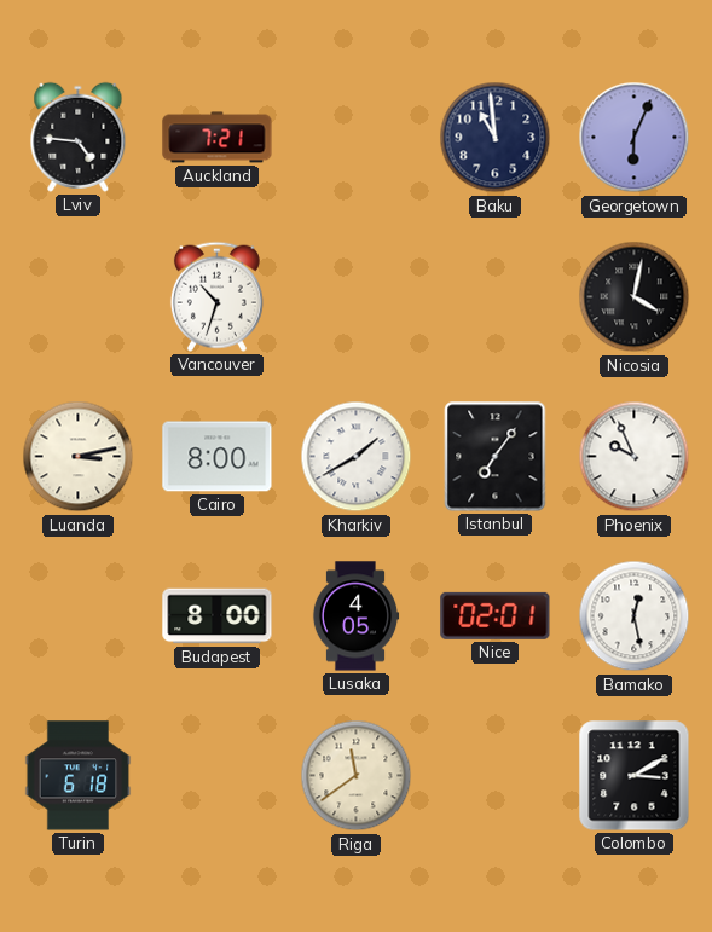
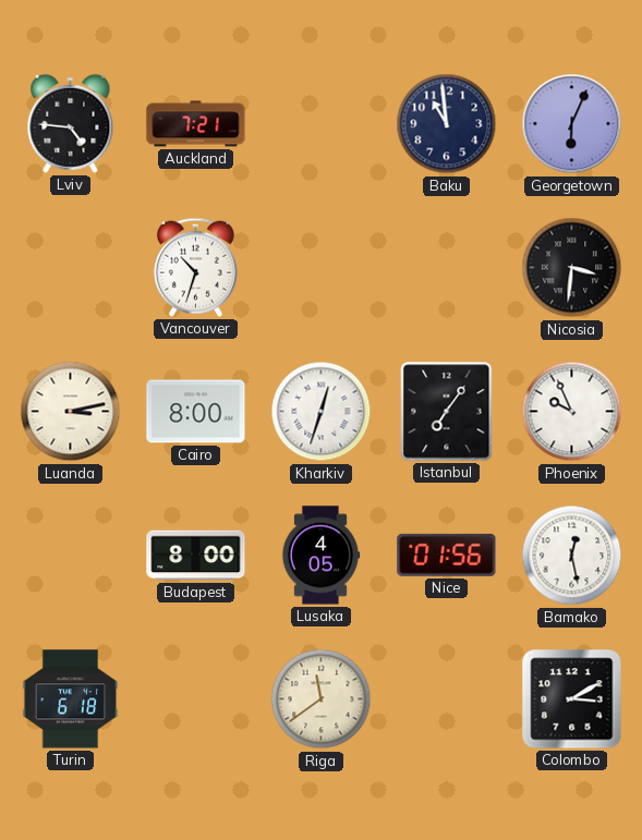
Nicosia: 4:02 -> 3:31
Kharkiv: 1:40 -> 12:33
Nice: 02:01 -> 01:56
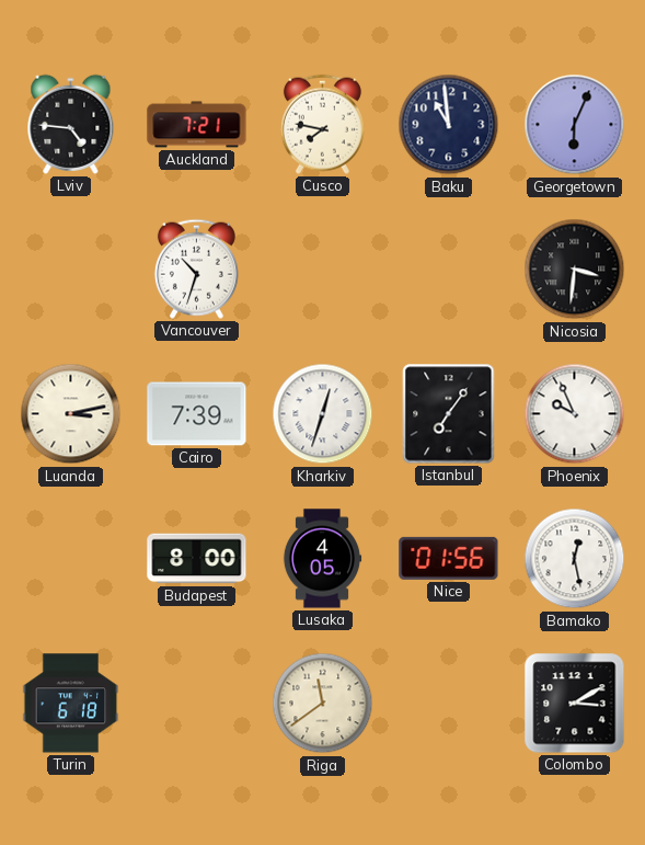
Cusco: none -> 7:47
Cairo: 8:00 -> 7:39
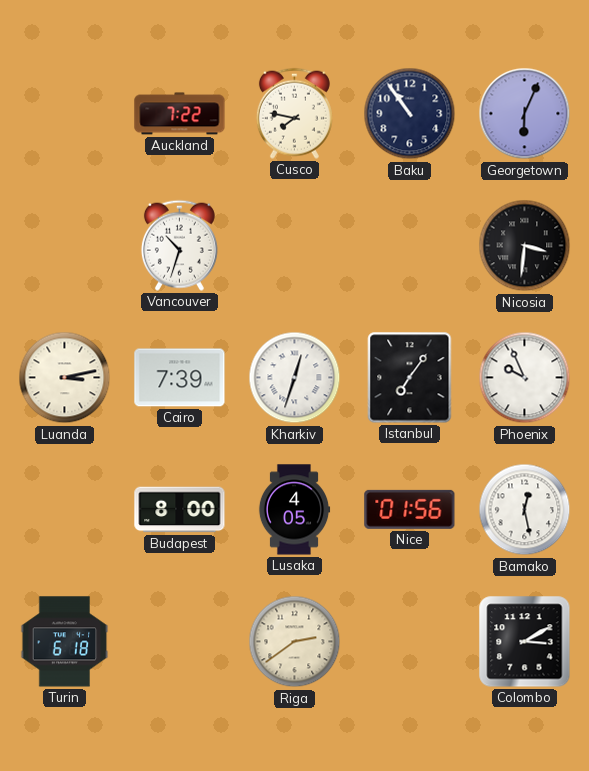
Lviv: 4:46 -> none
Auckland: 7:21 -> 7:22
Baku: 10:59 -> 10:54
Riga: 11:39 -> 2:39
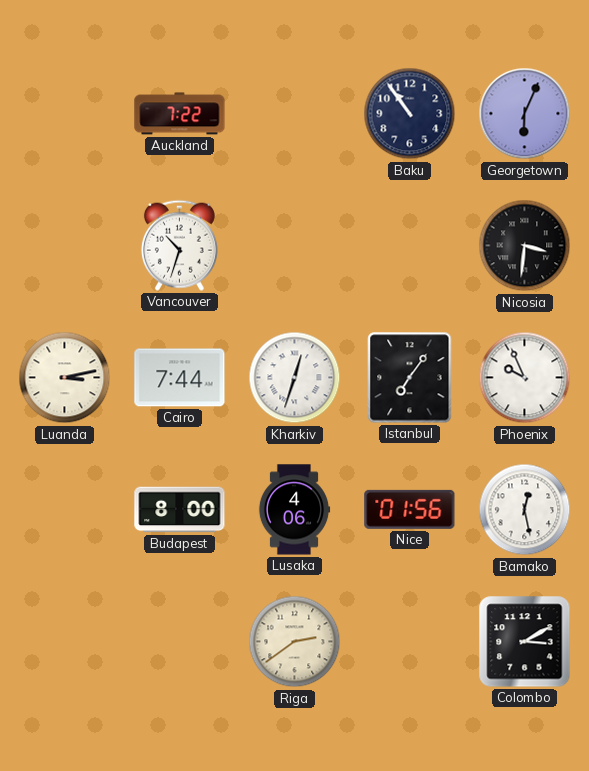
Cusco: 7:47 -> none
Cairo: 7:39 -> 7:44
Lusaka: 4:05 -> 4:06
Turin: 6:18 -> none
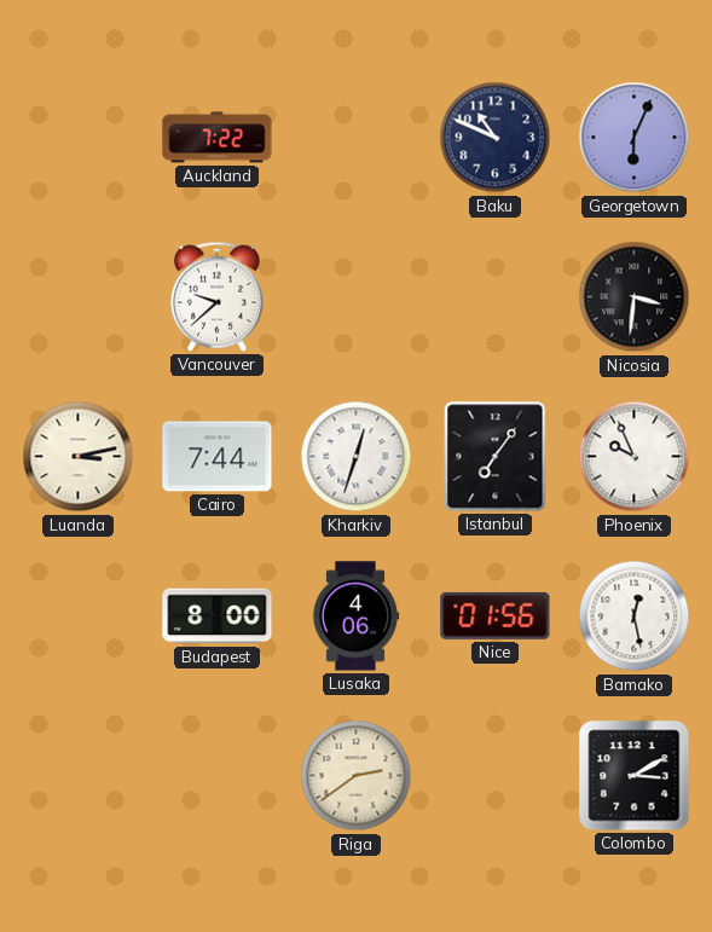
Baku: 10:54 -> 10:49
Vancouver: 10:33 -> 9:38
